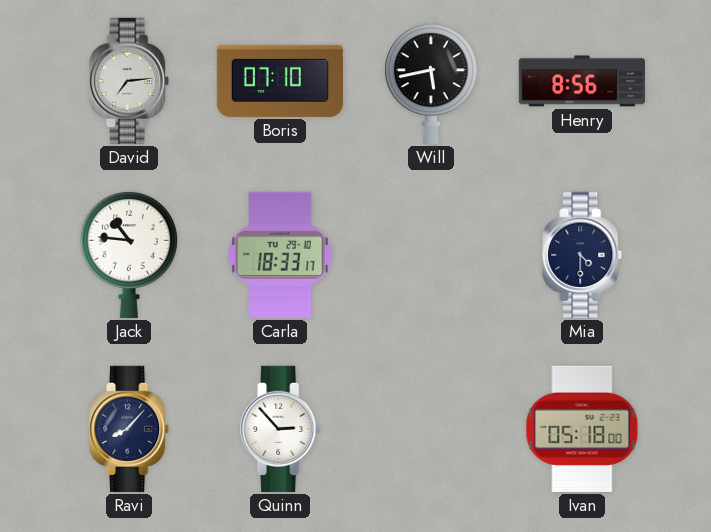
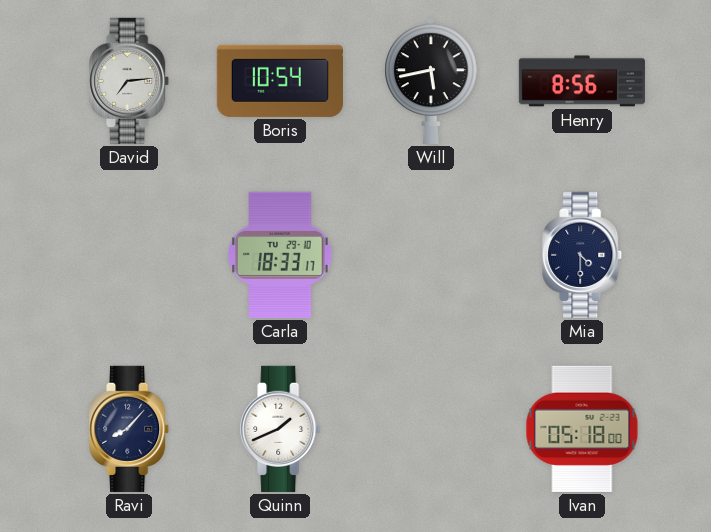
Boris: 07:10 -> 10:54
Jack: 10:46 -> none
Quinn: 2:53 -> 1:41
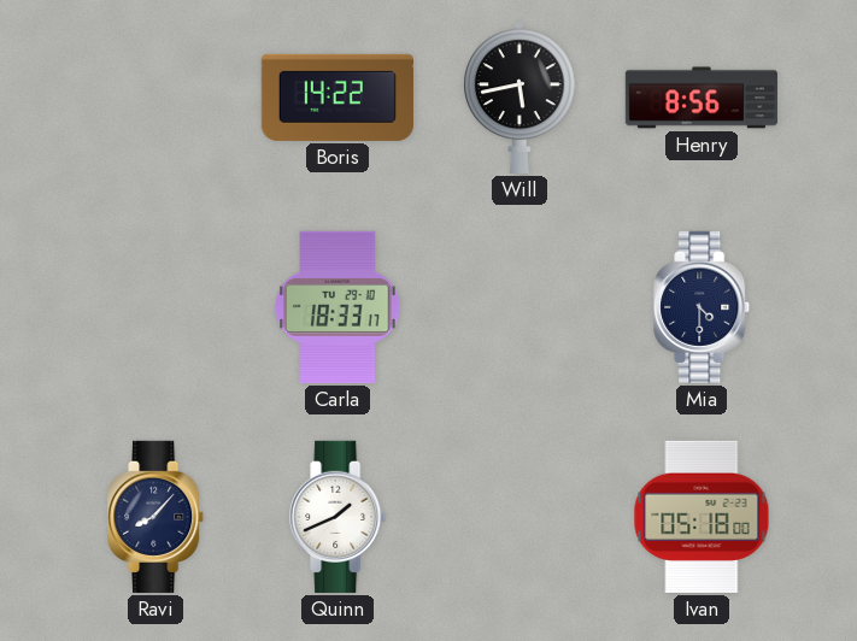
David: 7:14 -> none
Boris: 10:54 -> 14:22
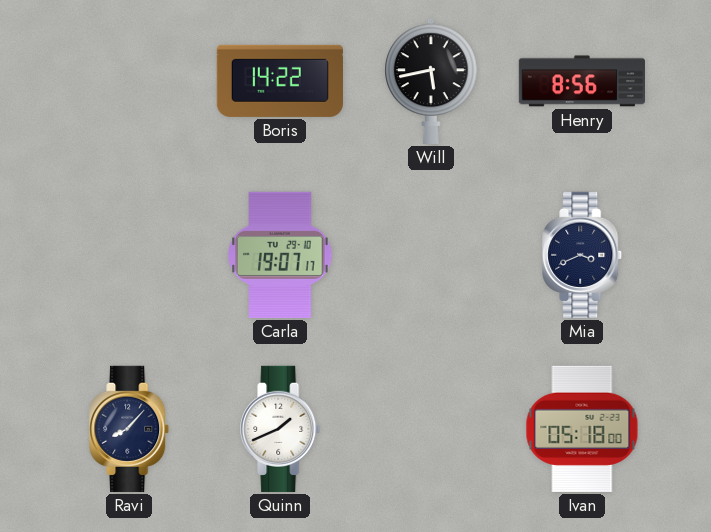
Carla: 18:33 -> 19:07
Mia: 4:30 -> 3:41
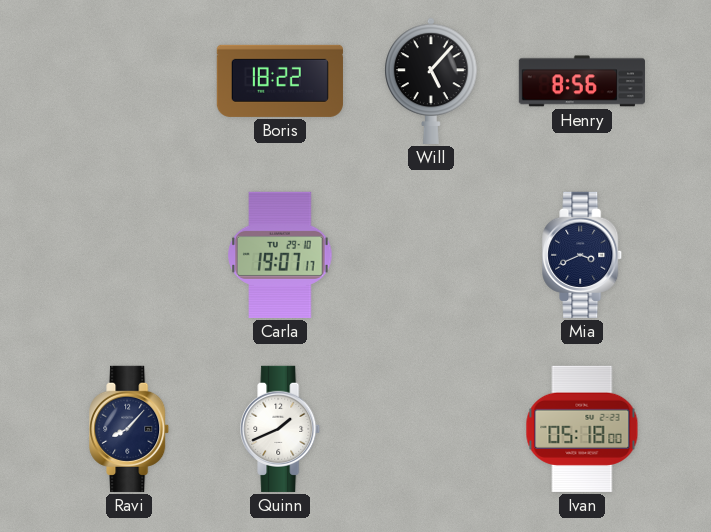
Boris: 14:22 -> 18:22
Will: 5:43 -> 5:07
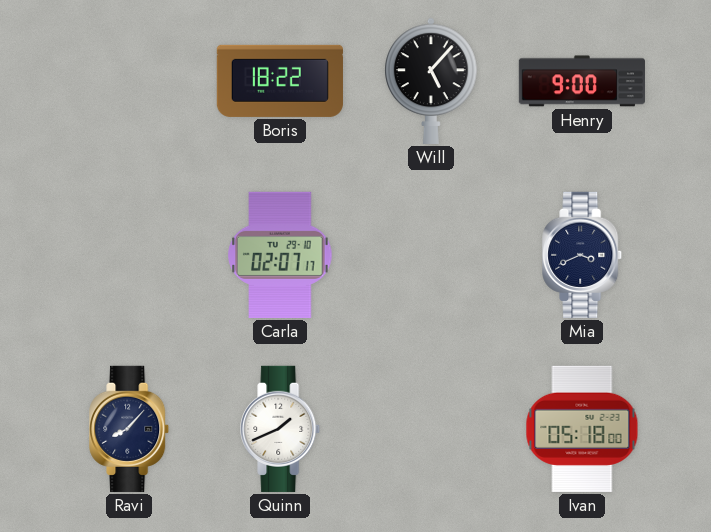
Henry: 8:56 -> 9:00
Carla: 19:07 -> 02:07
